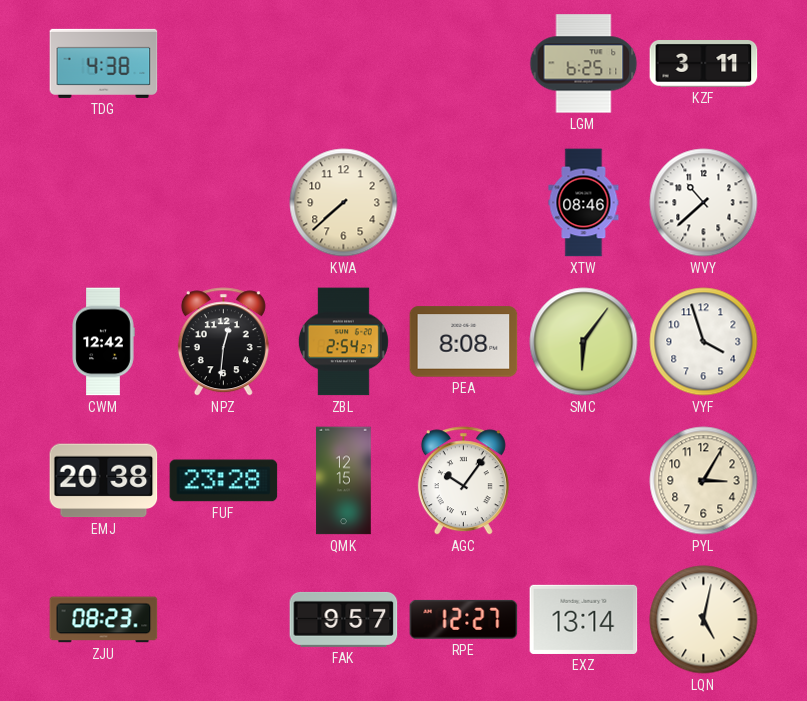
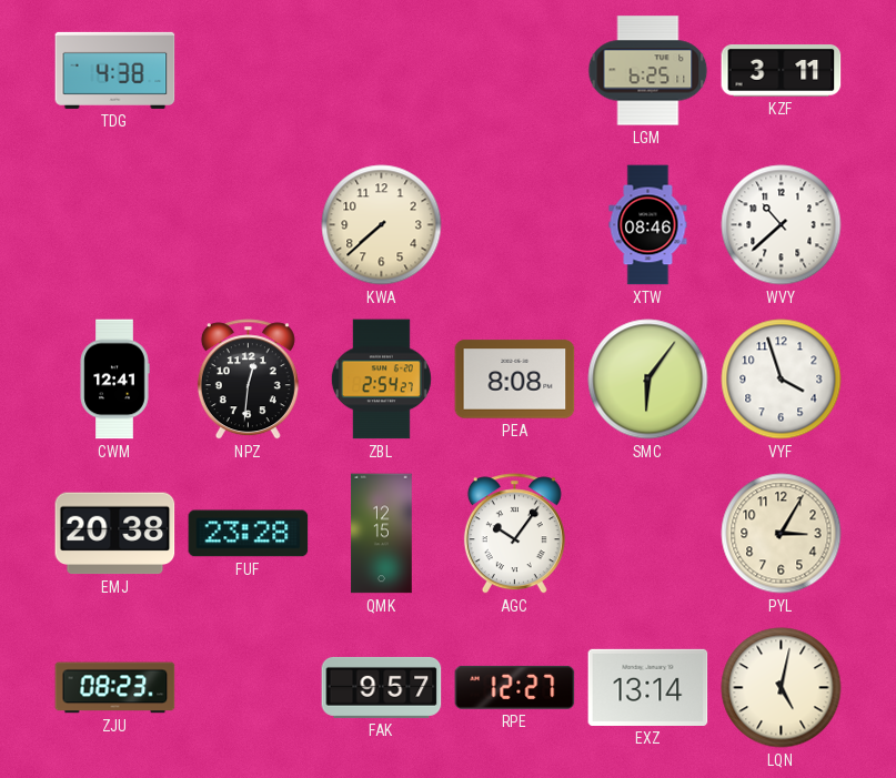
CWM: 12:42 -> 12:41
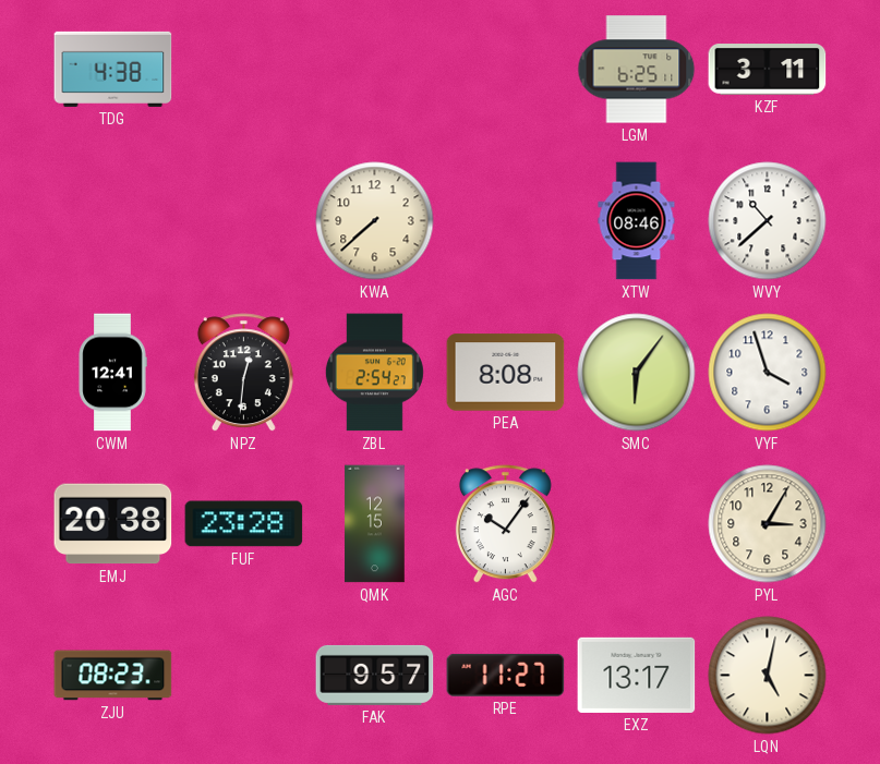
RPE: 12:27 -> 11:27
EXZ: 13:14 -> 13:17
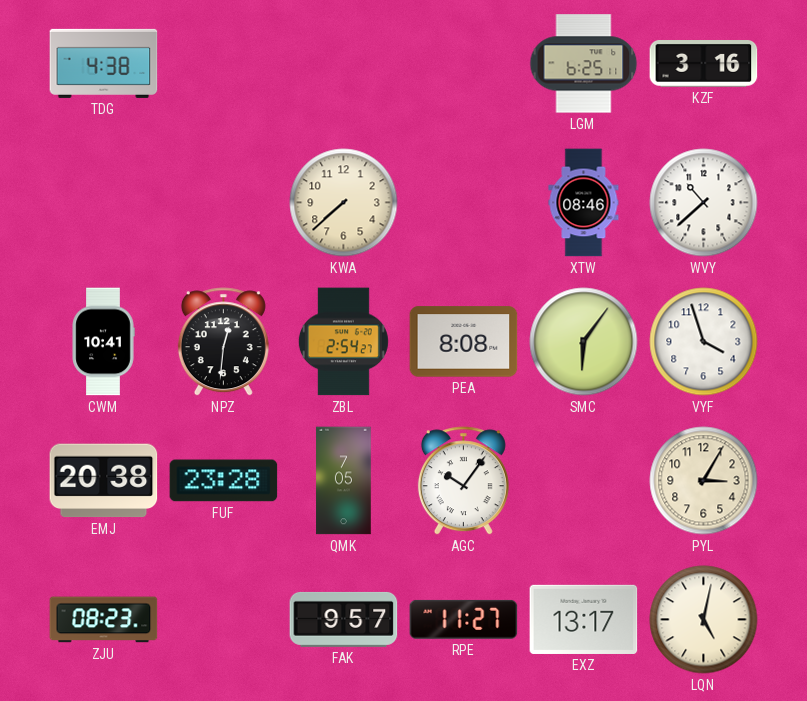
KZF: 3:11 -> 3:16
CWM: 12:41 -> 10:41
QMK: 12:15 -> 7:05
